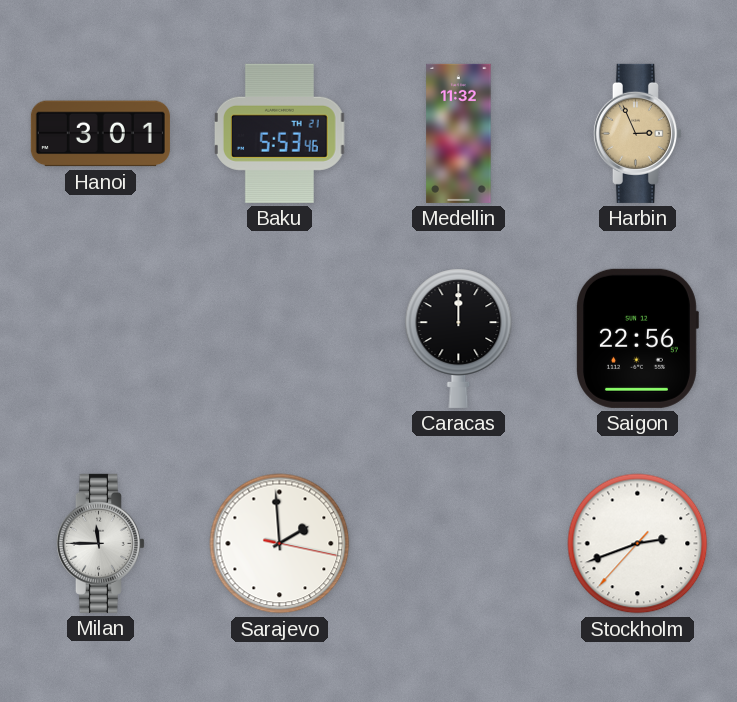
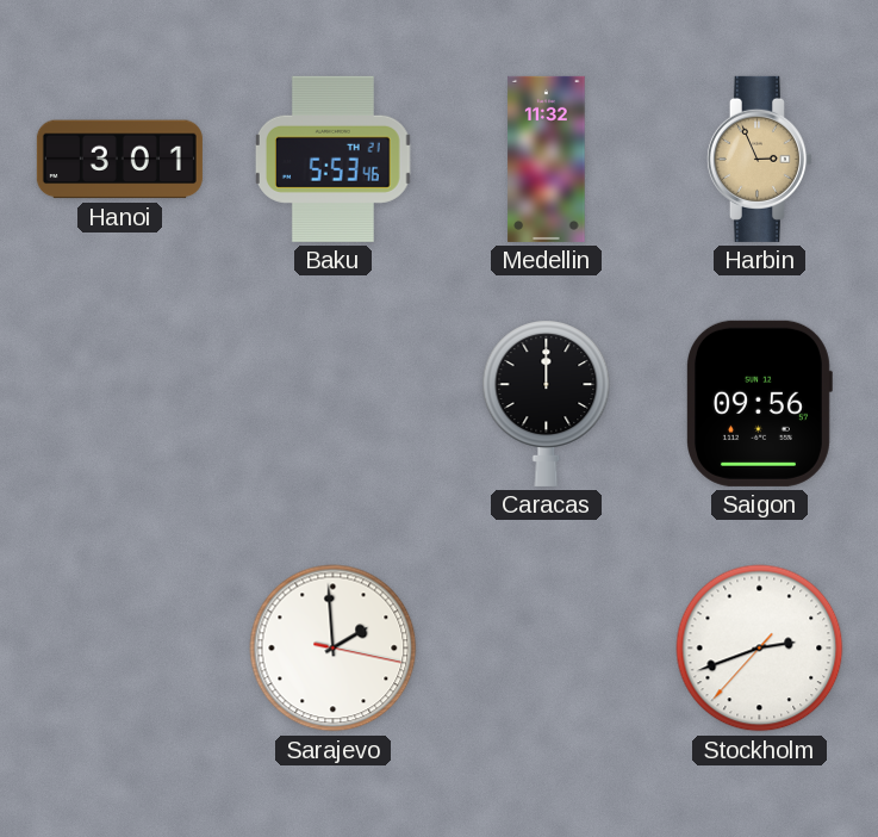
Saigon: 22:56 -> 09:56
Milan: 11:45 -> none
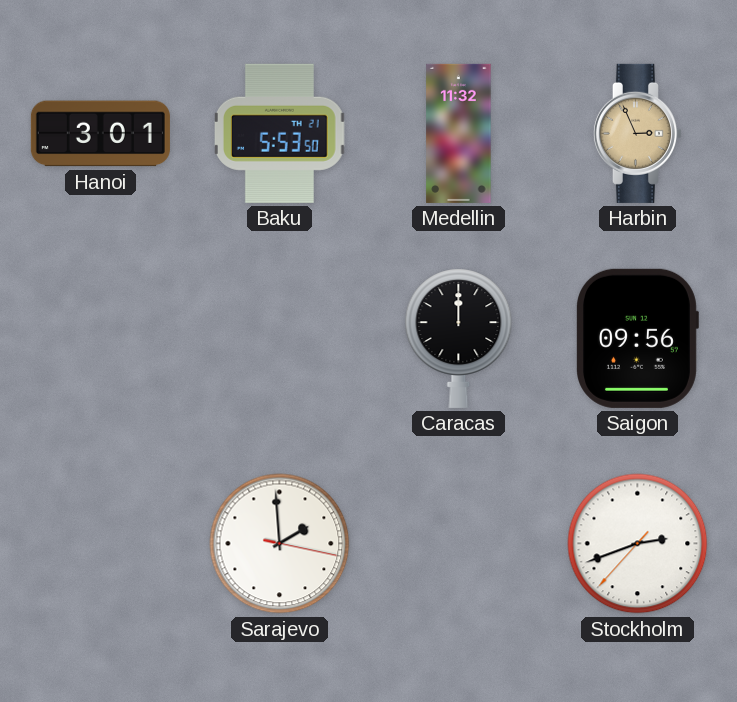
Baku: 5:53:46 -> 5:53:50
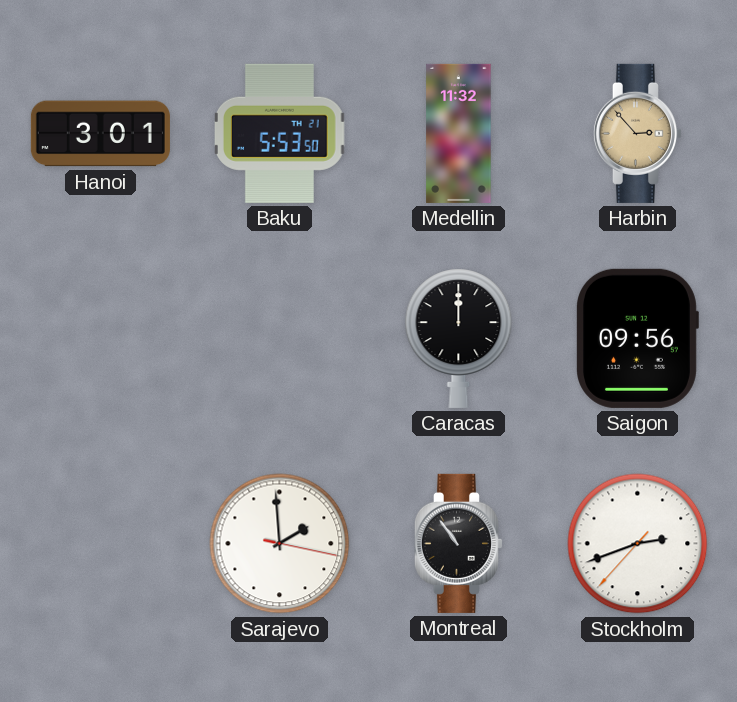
Harbin: 2:56 -> 2:53
Montreal: none -> 10:54
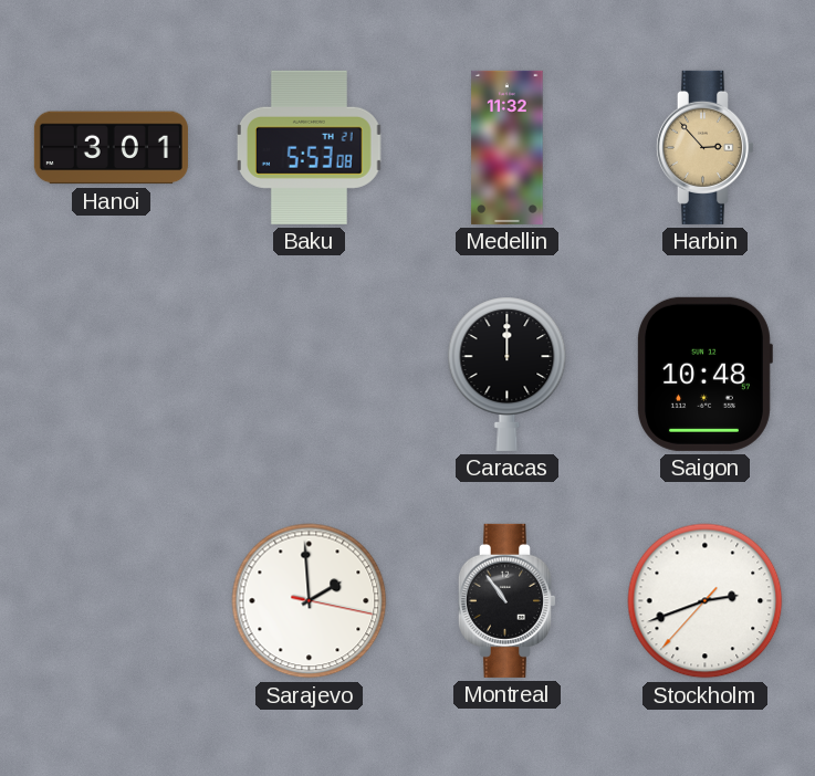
Baku: 5:53:50 -> 5:53:08
Saigon: 09:56 -> 10:48
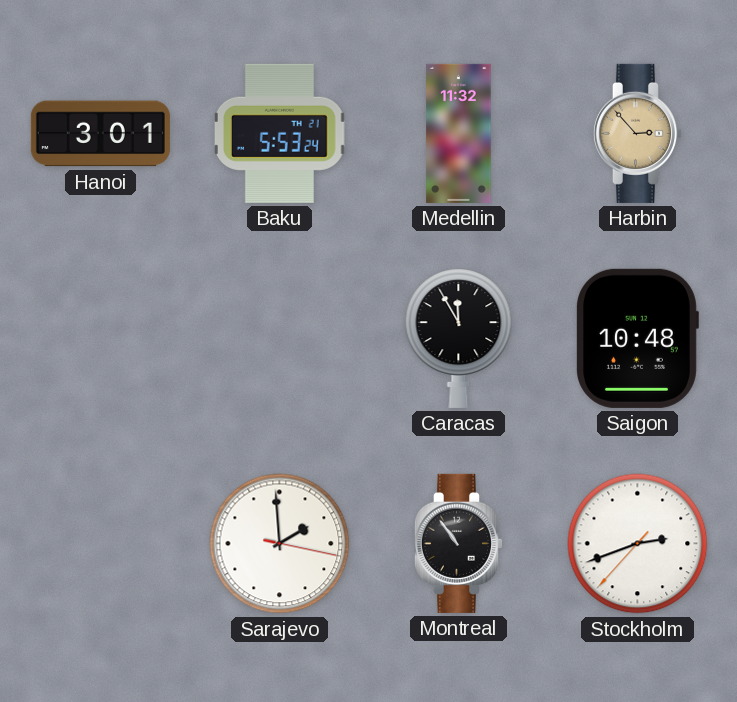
Baku: 5:53:08 -> 5:53:24
Caracas: 12:00 -> 11:55
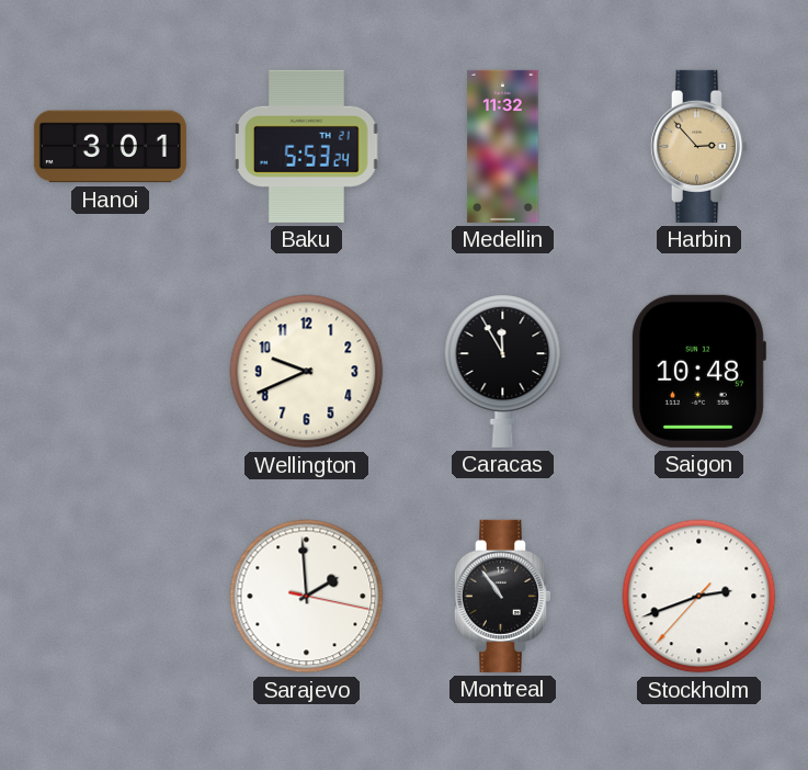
Wellington: none -> 9:41
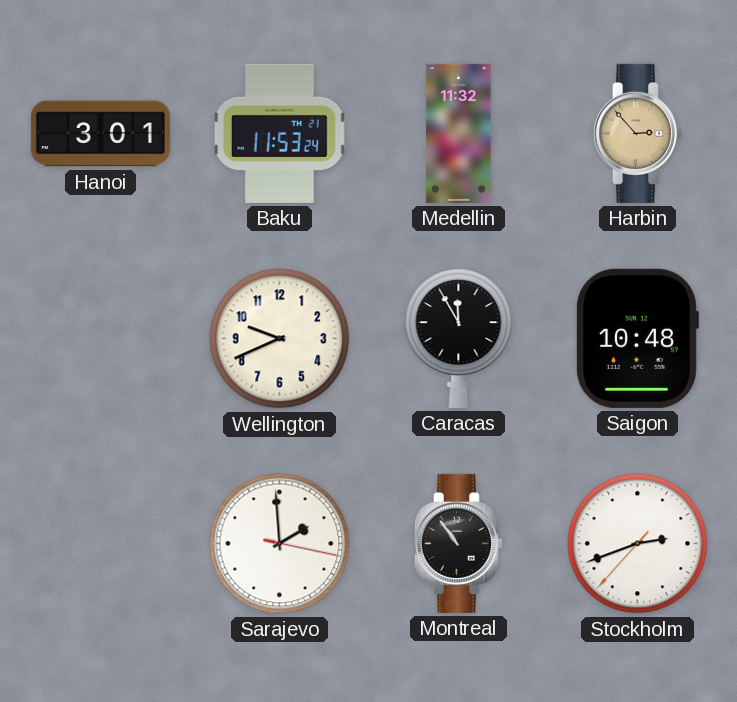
Baku: 5:53 -> 11:53
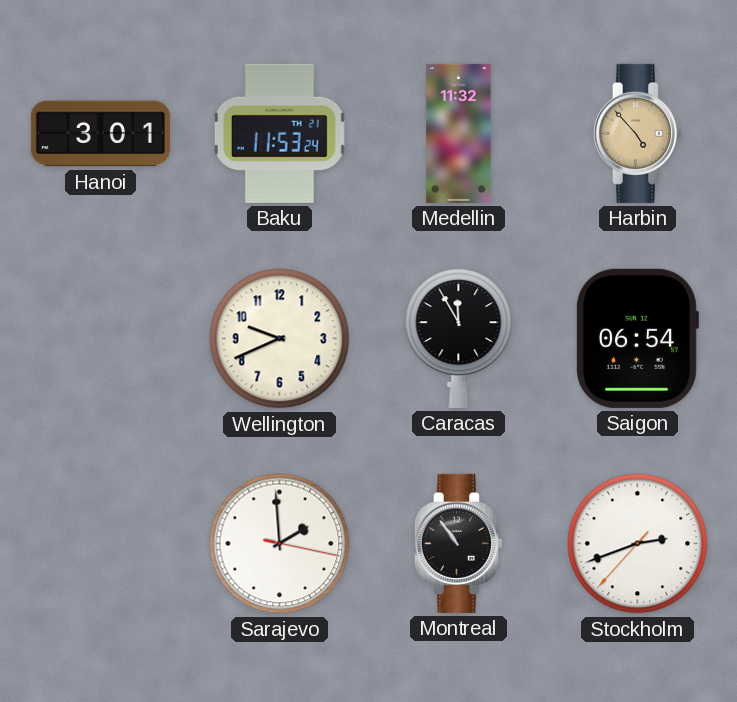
Harbin: 2:53 -> 4:53
Saigon: 10:48 -> 06:54
